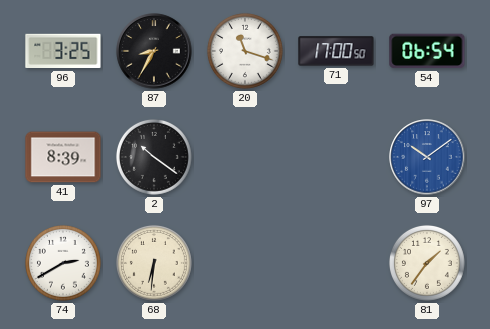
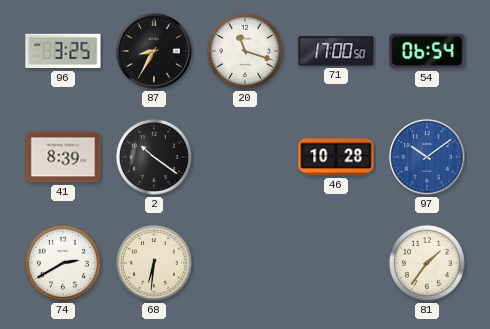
46: none -> 10:28
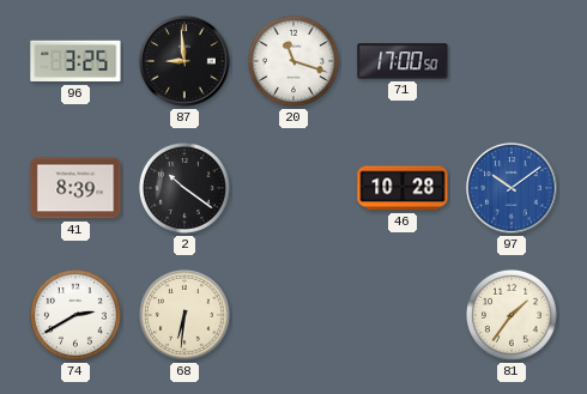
87: 8:35 -> 8:59
54: 06:54 -> none
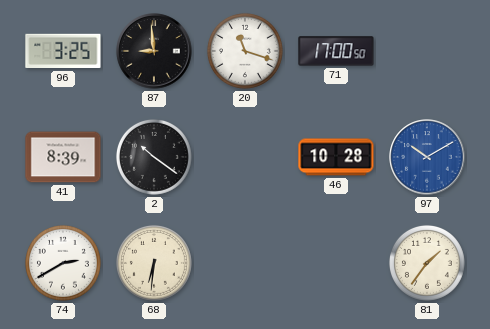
97: 10:09 -> 10:10
